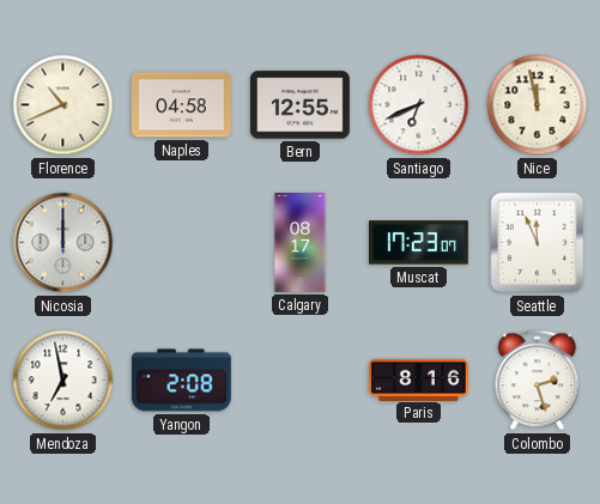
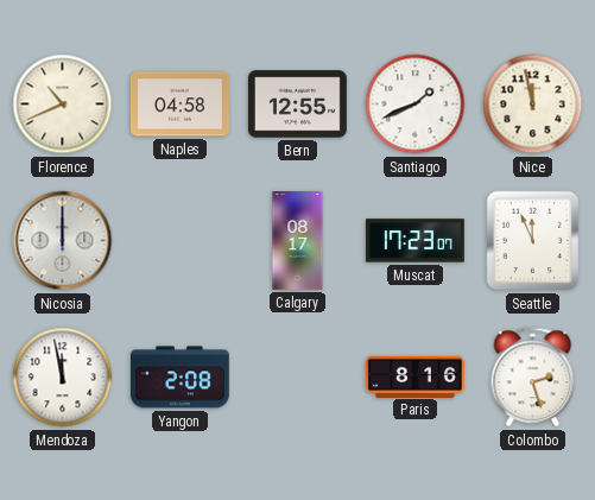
Santiago: 6:41 -> 1:41
Mendoza: 6:58 -> 11:58
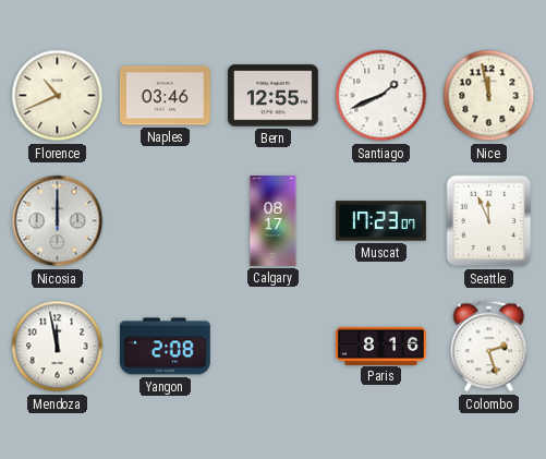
Naples: 04:58 -> 03:46
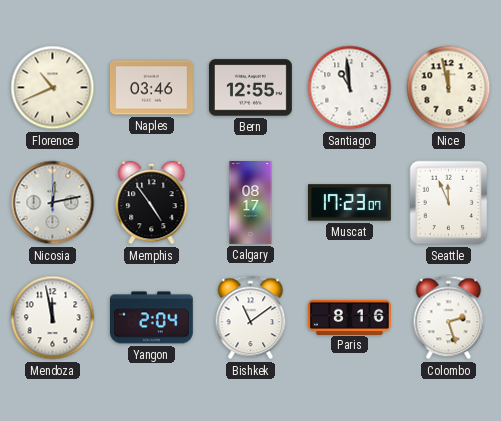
Santiago: 1:41 -> 10:59
Nicosia: 12:00 -> 12:13
Memphis: none -> 4:54
Yangon: 2:08 -> 2:04
Bishkek: none -> 11:09
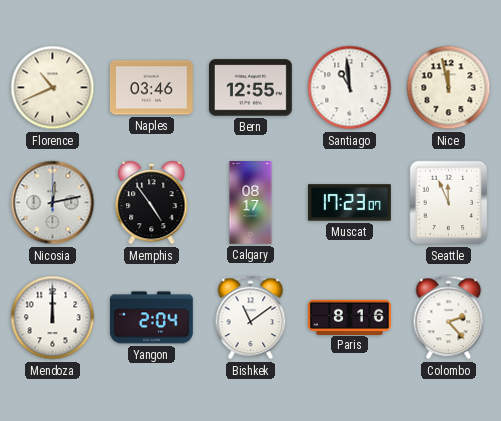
Mendoza: 11:58 -> 12:00
Colombo: 2:27 -> 2:23
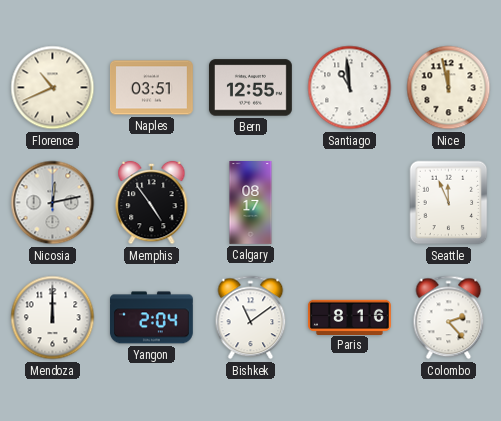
Naples: 03:46 -> 03:51
Muscat: 17:23 -> none
